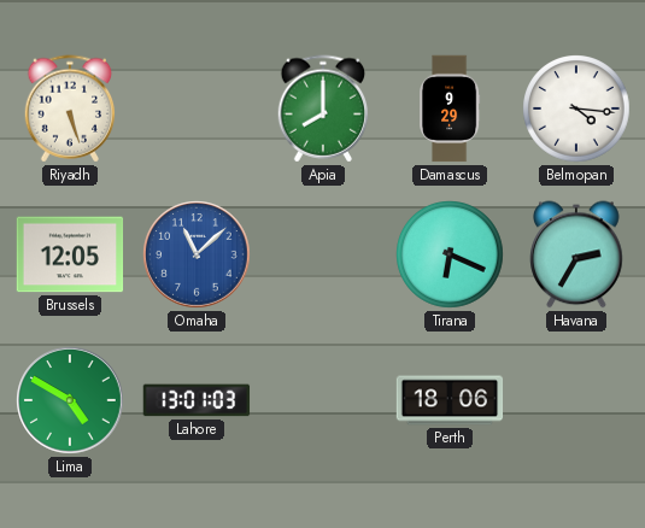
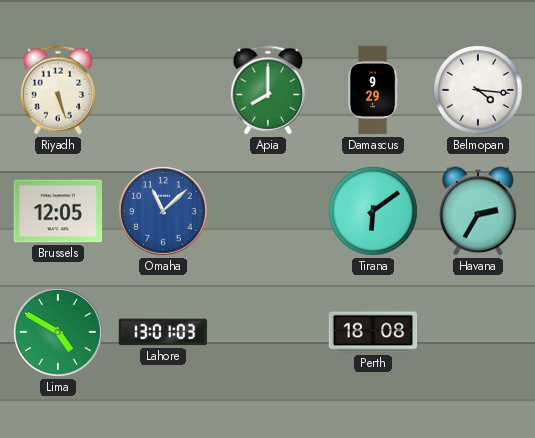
Tirana: 6:19 -> 6:09
Perth: 18:06 -> 18:08
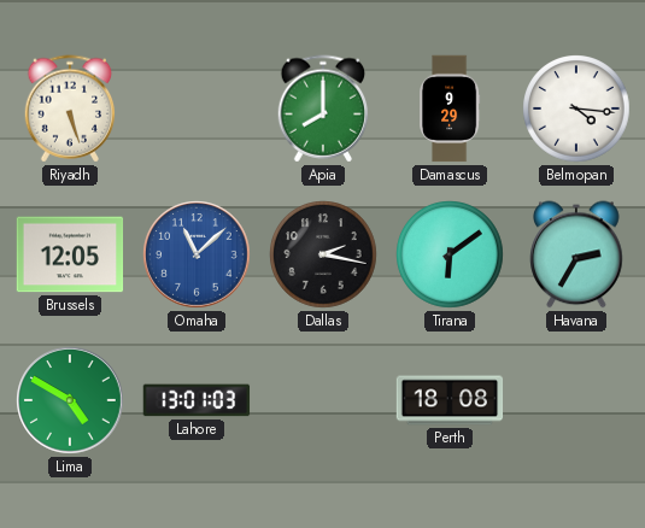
Dallas: none -> 2:17
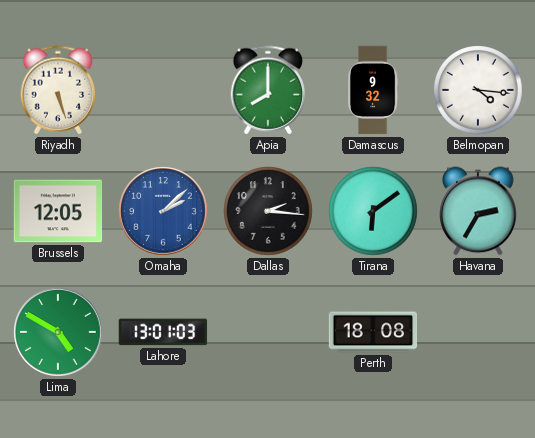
Damascus: 9:29 -> 9:32
Omaha: 11:08 -> 2:08
Dallas: 2:17 -> 2:16
